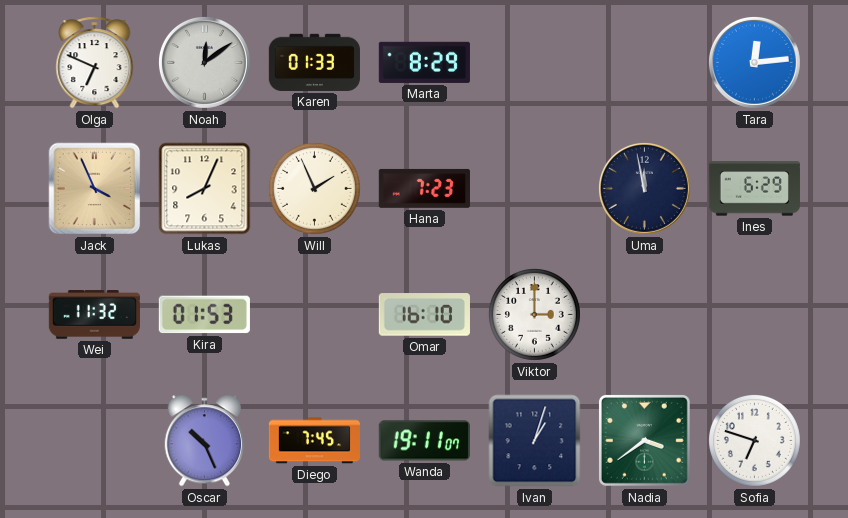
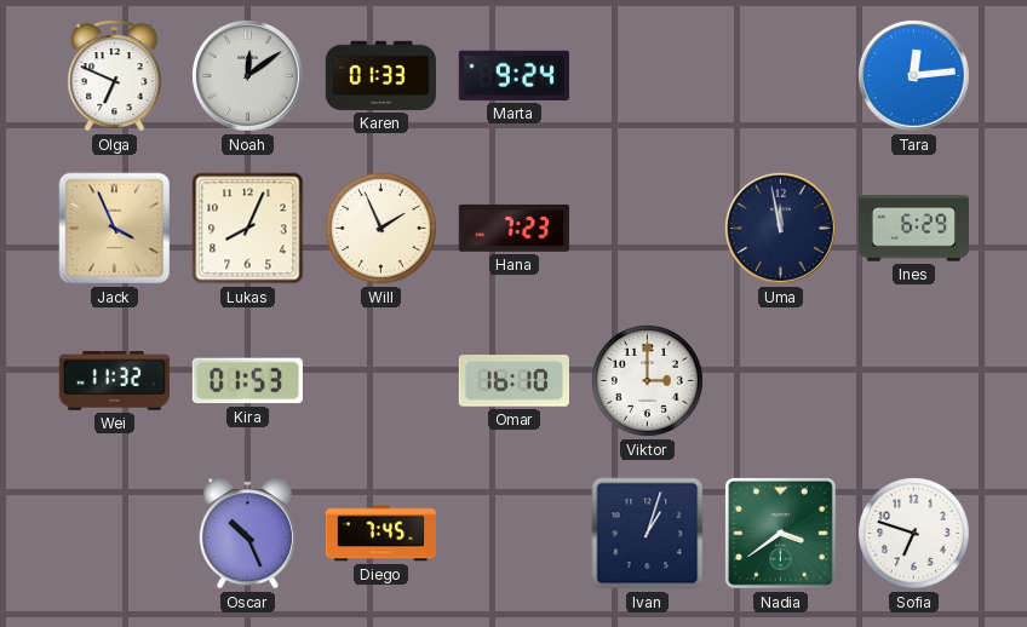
Marta: 8:29 -> 9:24
Wanda: 19:11 -> none
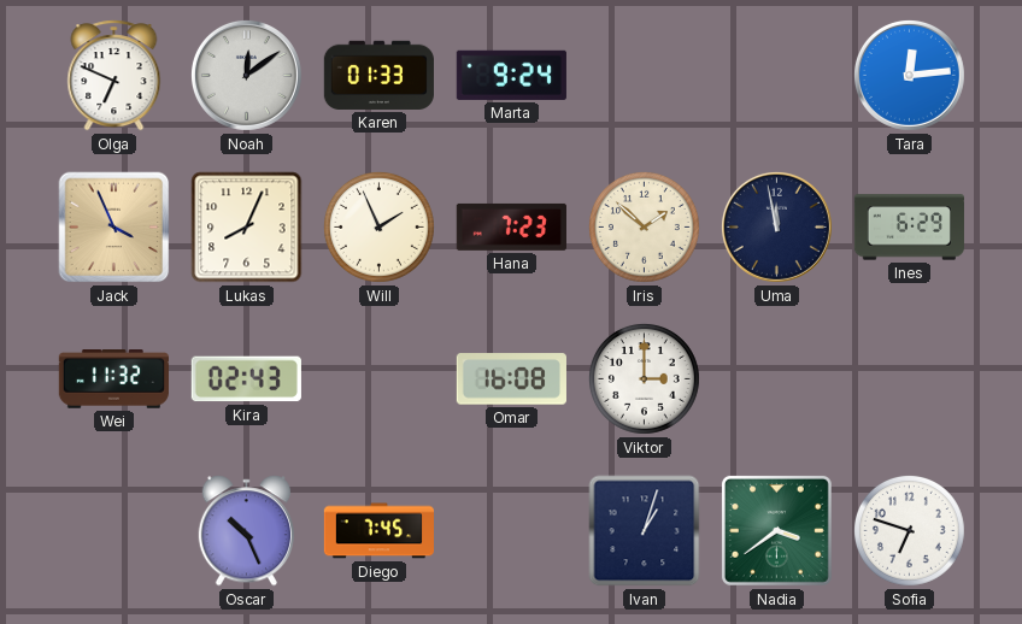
Iris: none -> 1:52
Kira: 01:53 -> 02:43
Omar: 16:10 -> 16:08
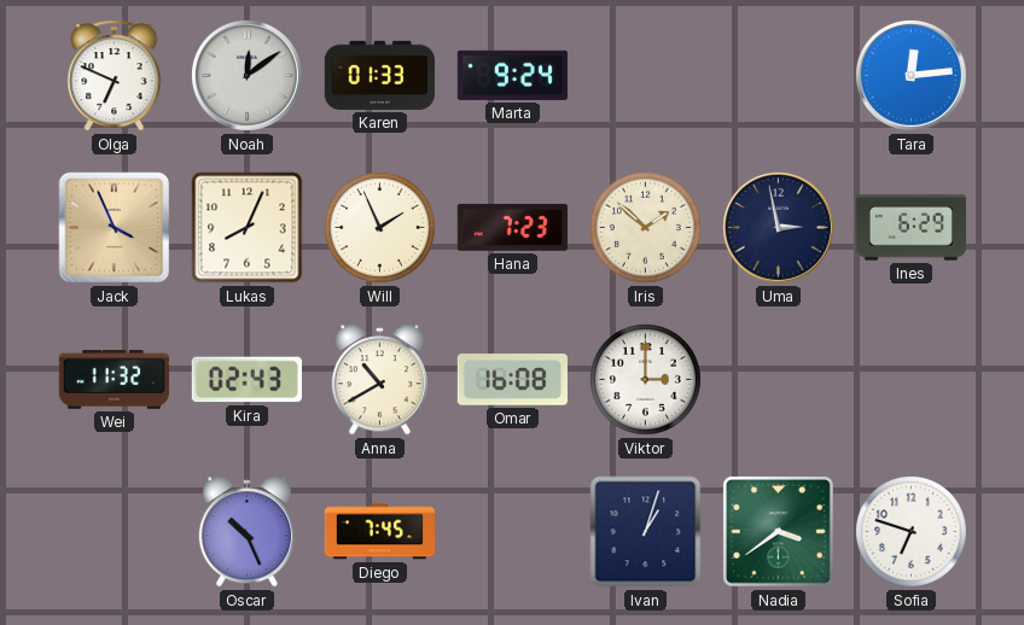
Uma: 11:58 -> 2:58
Anna: none -> 10:40
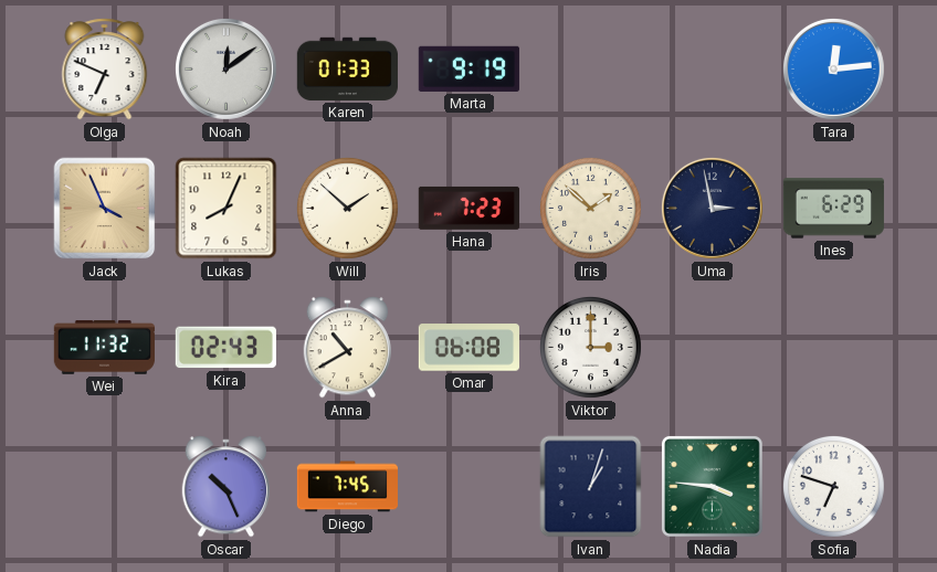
Marta: 9:24 -> 9:19
Will: 1:56 -> 1:52
Omar: 16:08 -> 06:08
Nadia: 3:39 -> 3:46
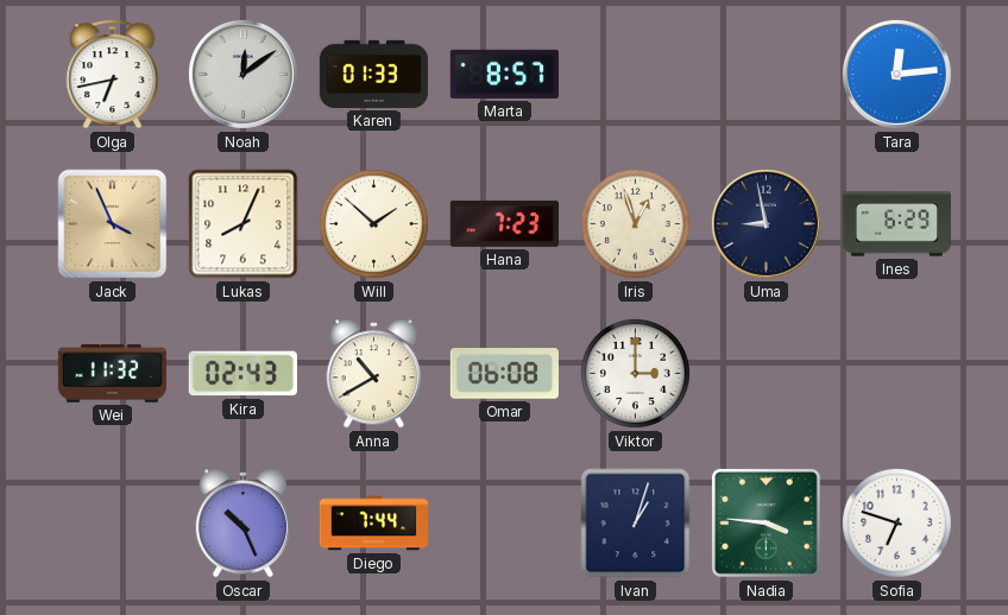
Olga: 6:49 -> 6:43
Marta: 9:19 -> 8:57
Iris: 1:52 -> 12:57
Uma: 2:58 -> 8:58
Diego: 7:45 -> 7:44
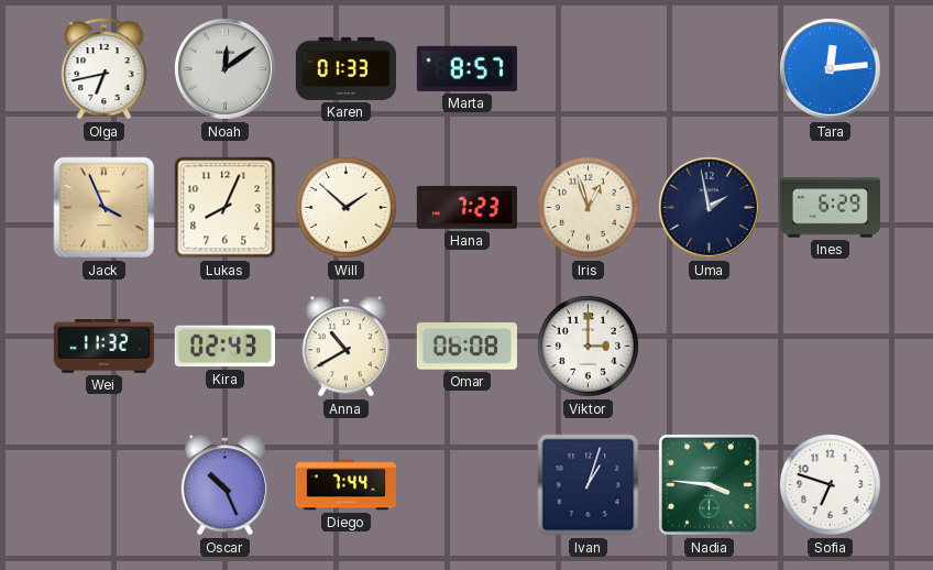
Uma: 8:58 -> 1:58
